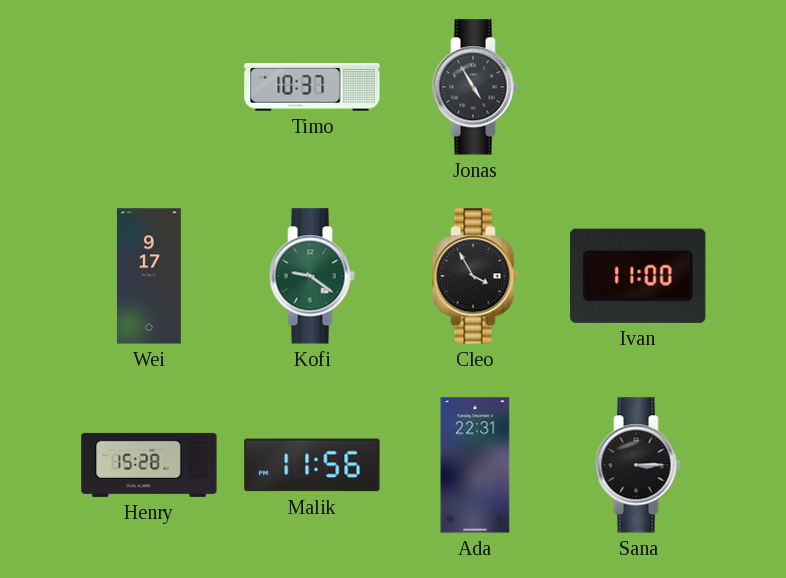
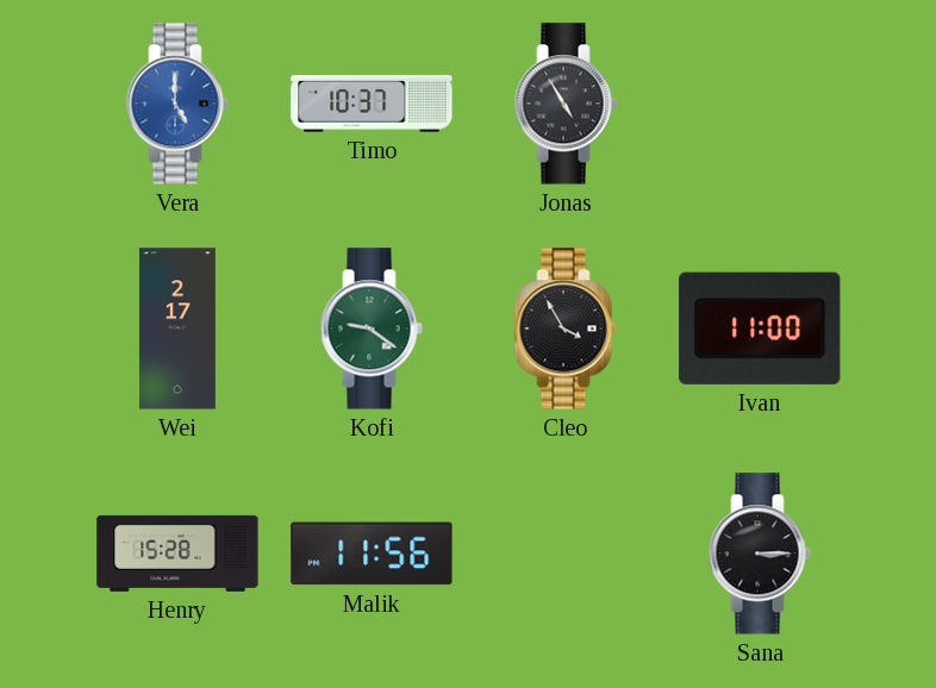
Vera: none -> 5:00
Wei: 9:17 -> 2:17
Ada: 22:31 -> none
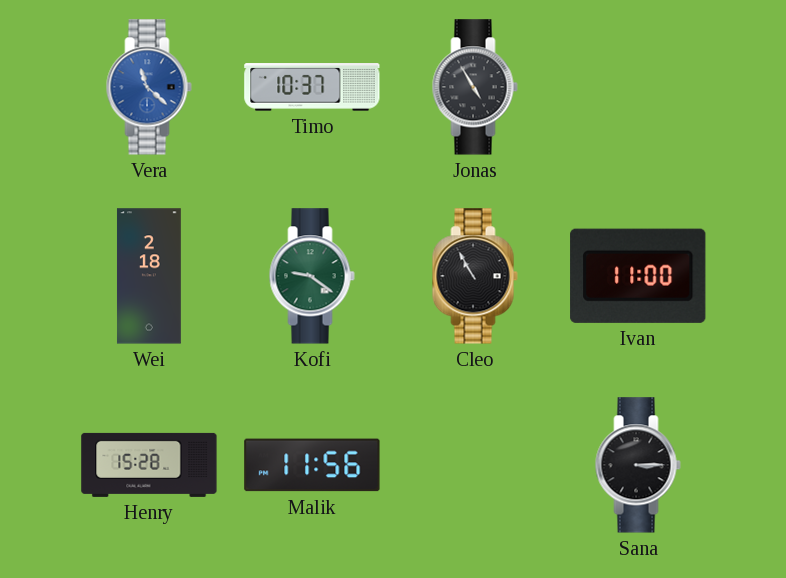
Vera: 5:00 -> 11:22
Wei: 2:17 -> 2:18
Cleo: 3:55 -> 10:55
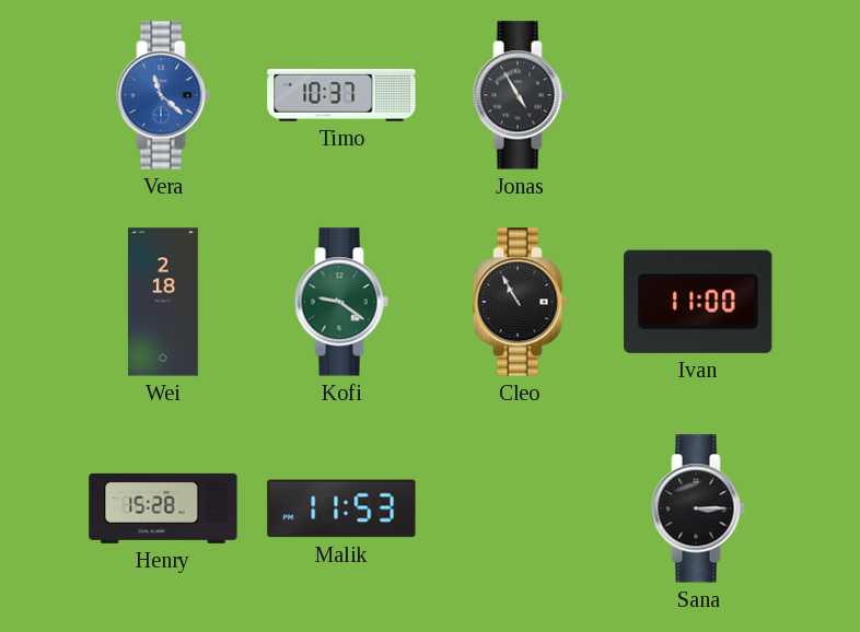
Malik: 11:56 -> 11:53
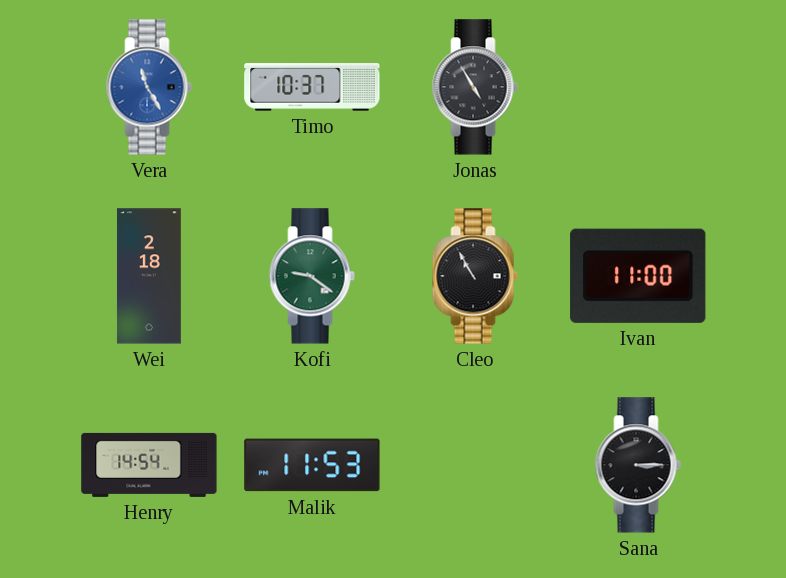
Vera: 11:22 -> 11:25
Henry: 15:28 -> 14:54
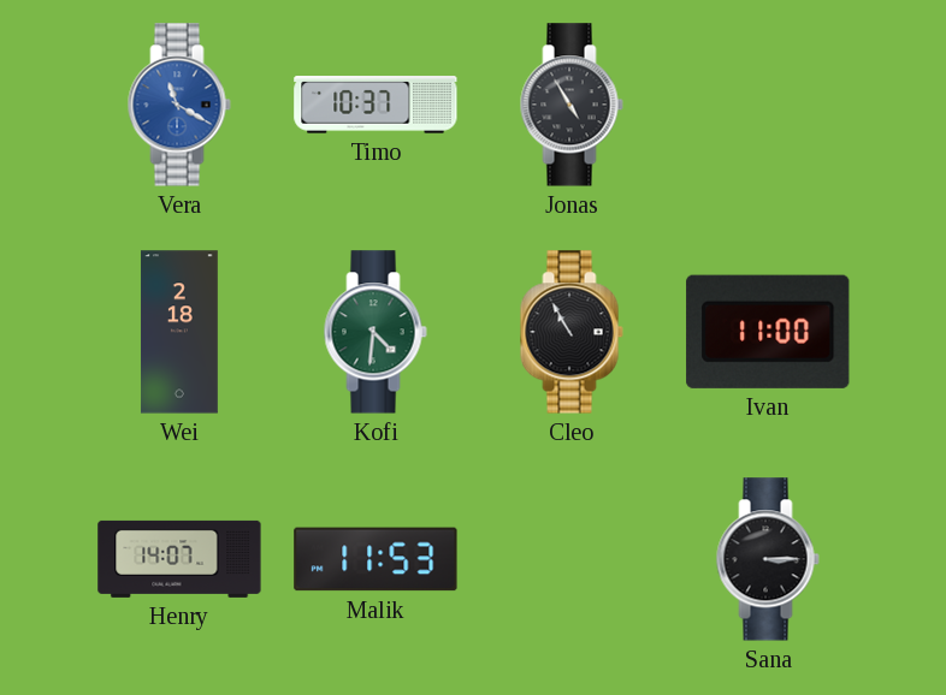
Vera: 11:25 -> 11:20
Kofi: 9:21 -> 4:31
Henry: 14:54 -> 14:07
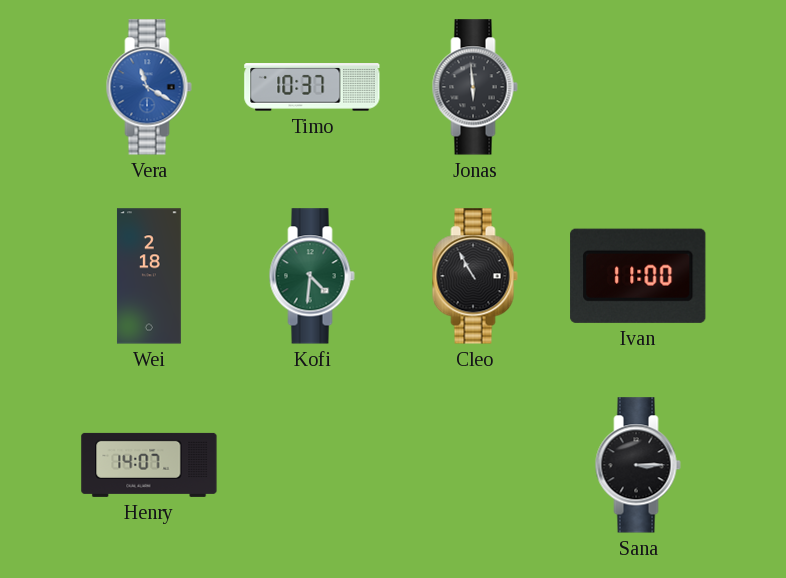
Jonas: 4:55 -> 5:59
Malik: 11:53 -> none
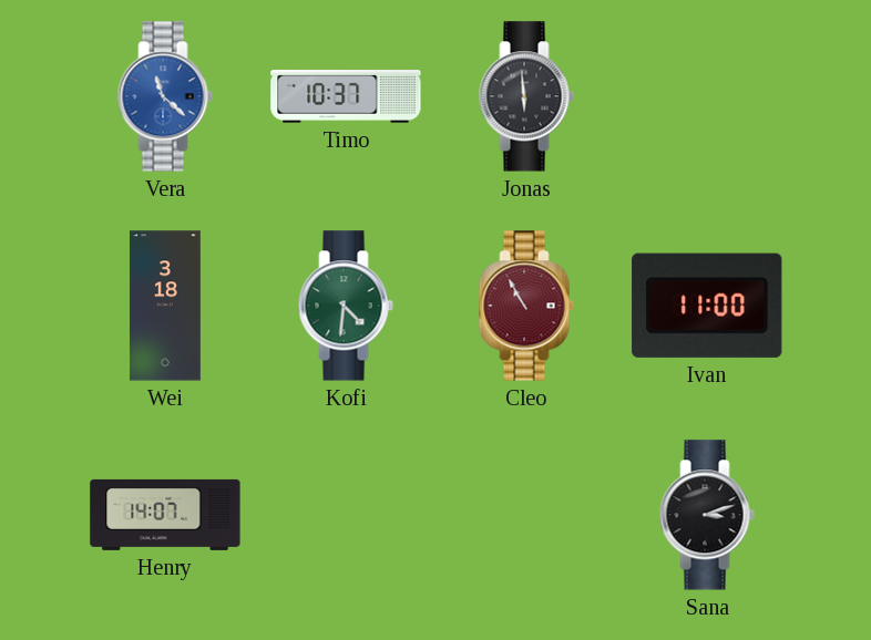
Vera: 11:20 -> 11:22
Wei: 2:18 -> 3:18
Cleo dial: black -> burgundy
Sana: 3:15 -> 3:12
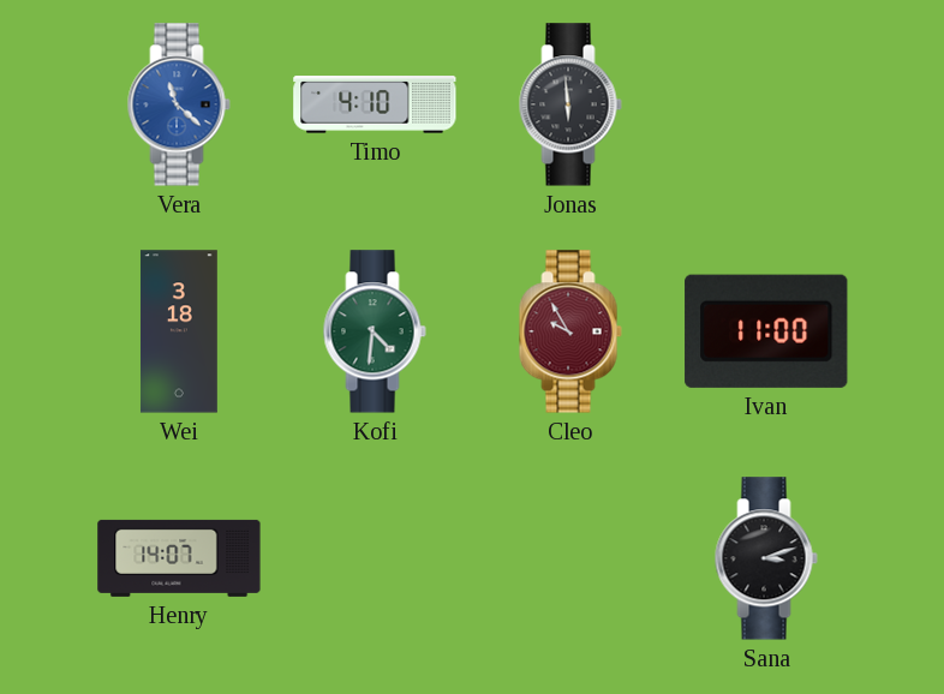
Timo: 10:37 -> 4:10
Cleo: 10:55 -> 9:55
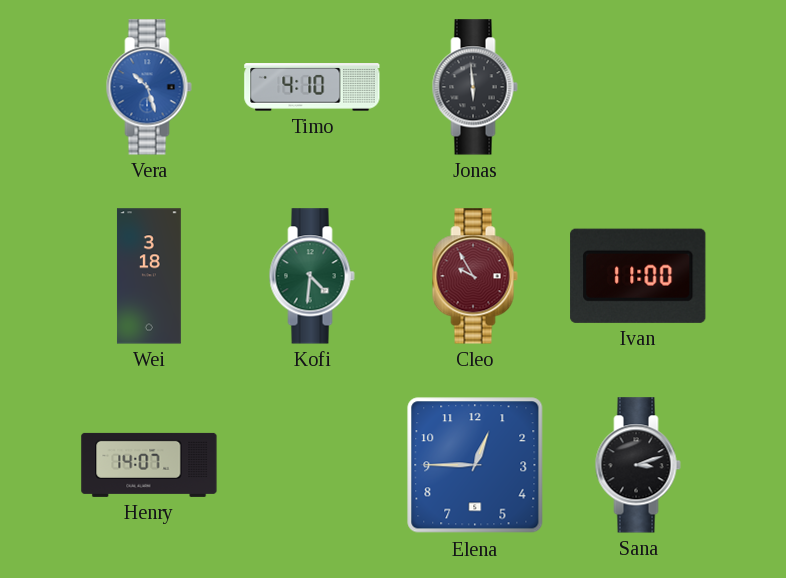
Vera: 11:22 -> 10:27
Elena: none -> 12:45
